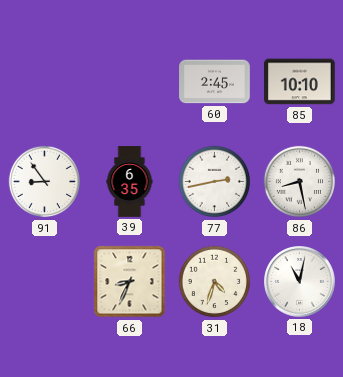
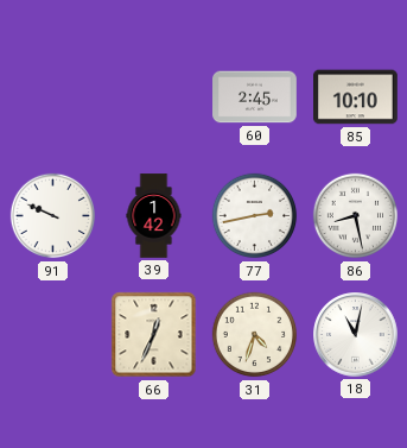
91: 8:54 -> 9:49
39: 6:35 -> 1:42
66: 8:34 -> 12:34
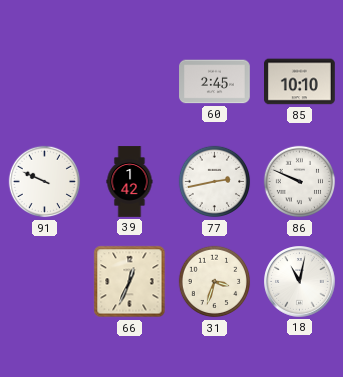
86: 8:28 -> 9:49
31: 4:33 -> 3:33
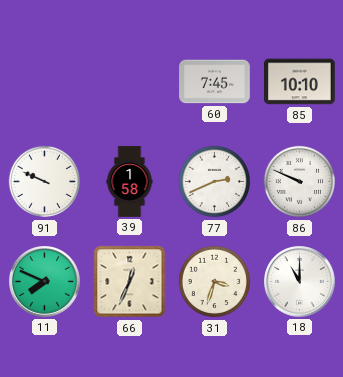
60: 2:45 -> 7:45
39: 1:42 -> 1:58
77: 2:43 -> 2:41
11: none -> 7:49
18: 11:02 -> 11:00
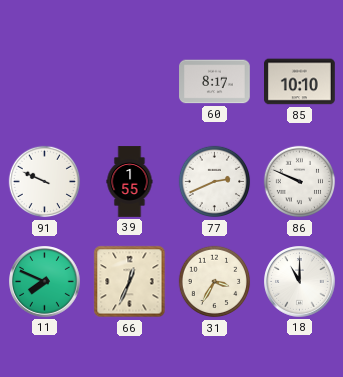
60: 7:45 -> 8:17
39: 1:58 -> 1:55
31: 3:33 -> 3:35
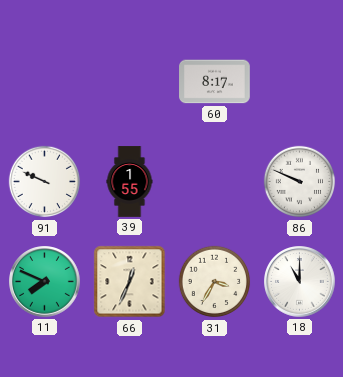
85: 10:10 -> none
77: 2:41 -> none
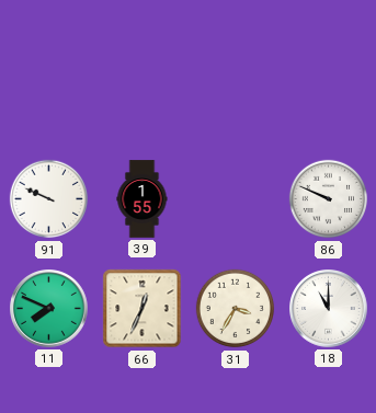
60: 8:17 -> none
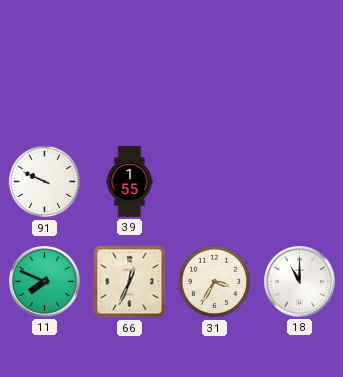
86: 9:49 -> none
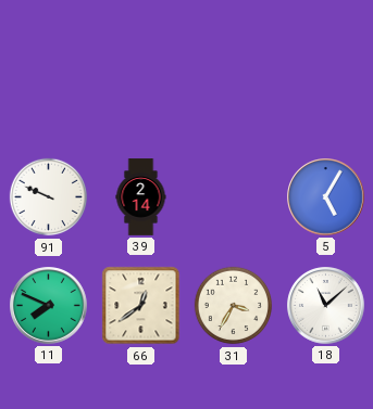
39: 1:55 -> 2:14
5: none -> 5:05
66: 12:34 -> 12:39
18: 11:00 -> 11:08
